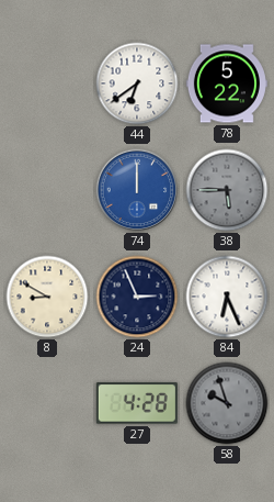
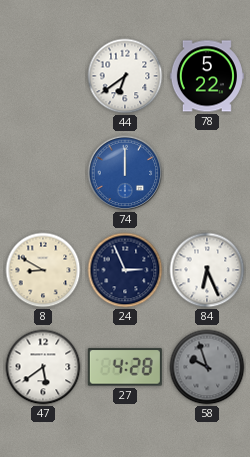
38: 5:45 -> none
47: none -> 5:39
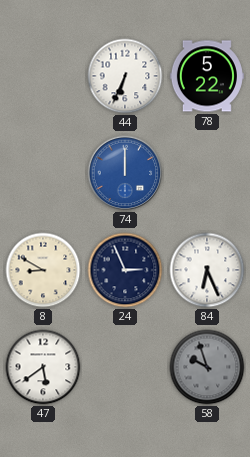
44: 6:39 -> 6:34
27: 4:28 -> none
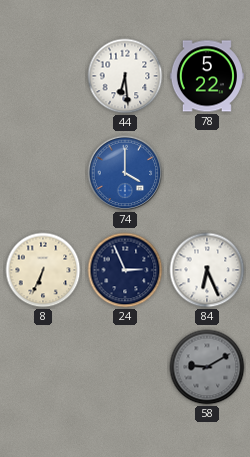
44: 6:34 -> 6:29
74: 12:00 -> 4:00
8: 8:50 -> 6:34
47: 5:39 -> none
58: 9:57 -> 9:10
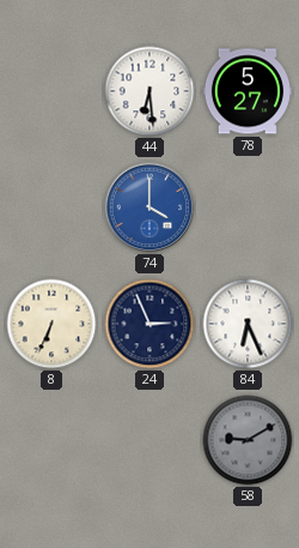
78: 5:22 -> 5:27
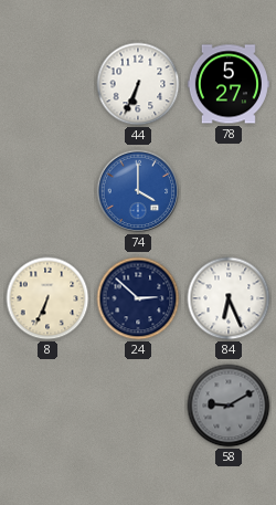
44: 6:29 -> 6:34
24: 2:56 -> 2:52
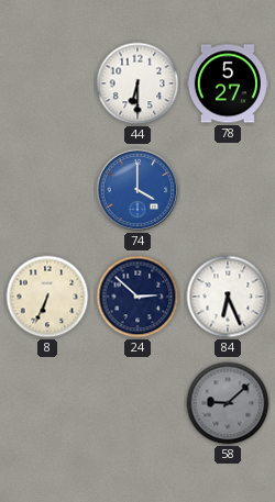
44: 6:34 -> 6:30
58: 9:10 -> 9:08
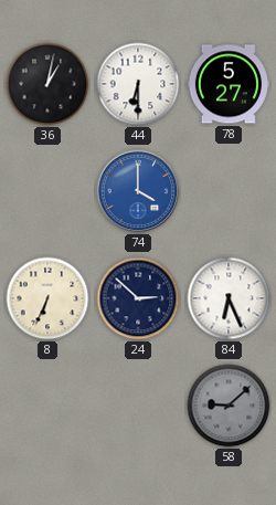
36: none -> 1:02
